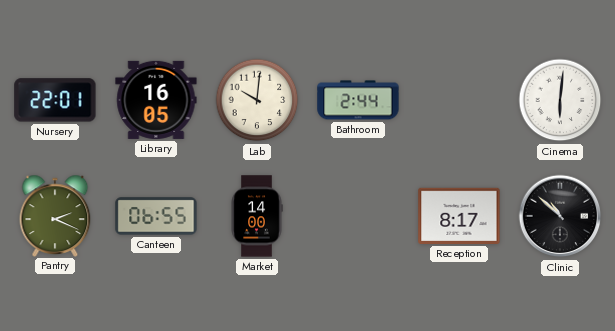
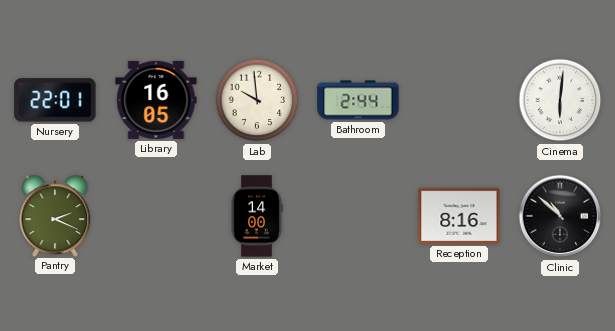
Lab: 10:01 -> 9:59
Canteen: 06:55 -> none
Reception: 8:17 -> 8:16
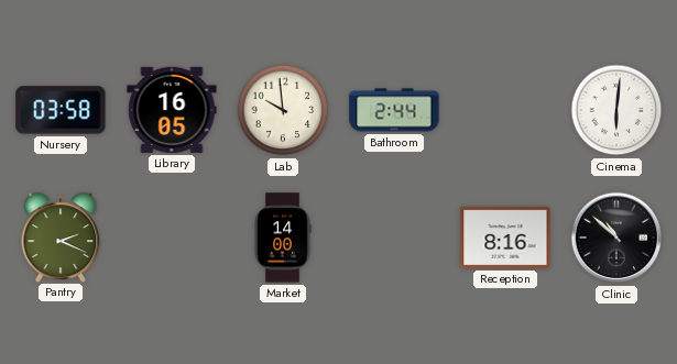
Nursery: 22:01 -> 03:58
